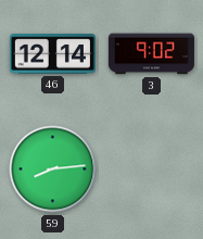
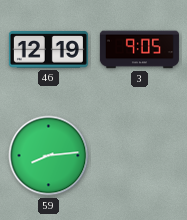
46: 12:14 -> 12:19
3: 9:02 -> 9:05
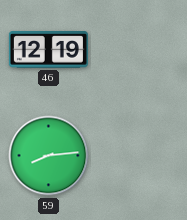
3: 9:05 -> none
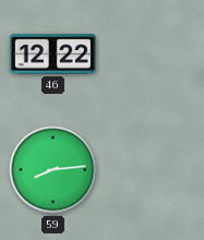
46: 12:19 -> 12:22
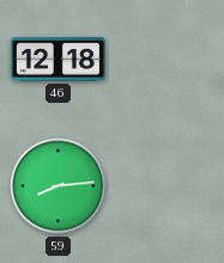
46: 12:22 -> 12:18
